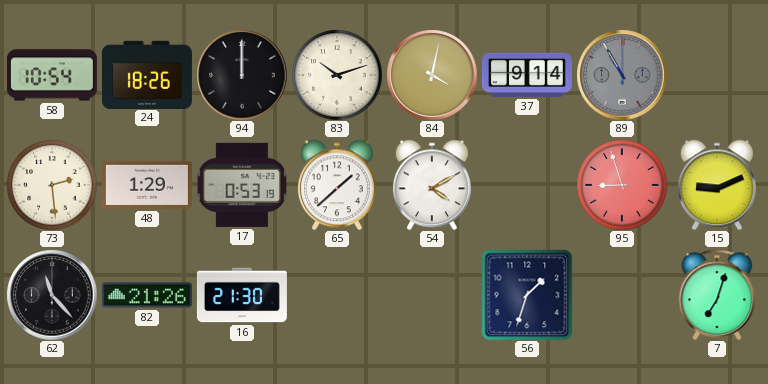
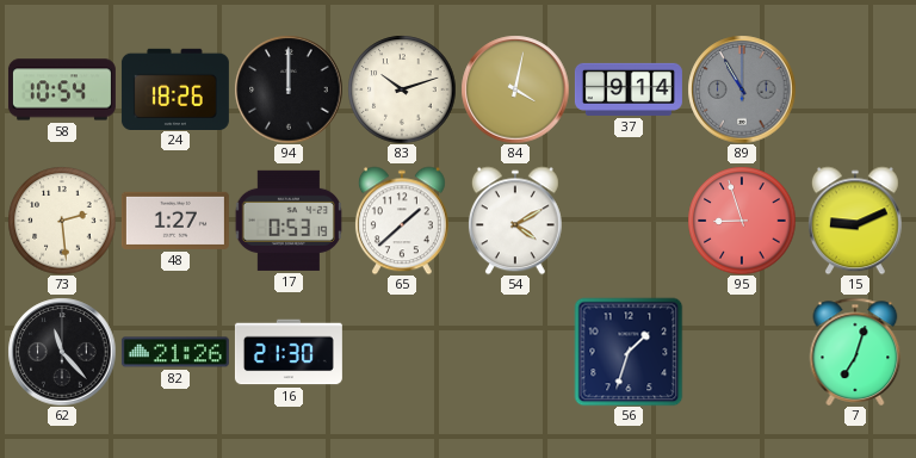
48: 1:29 -> 1:27
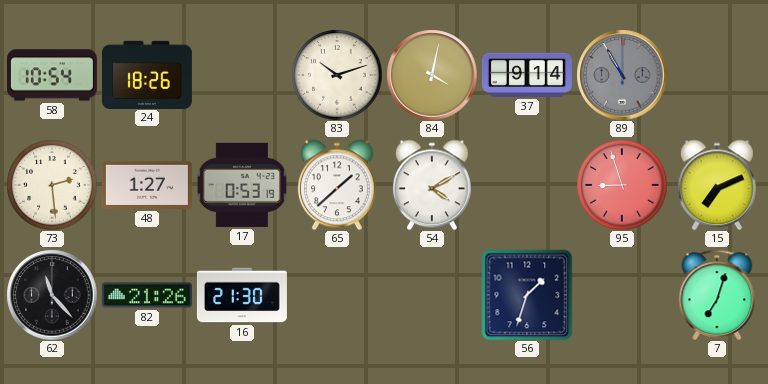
94: 12:00 -> none
15: 9:11 -> 7:11
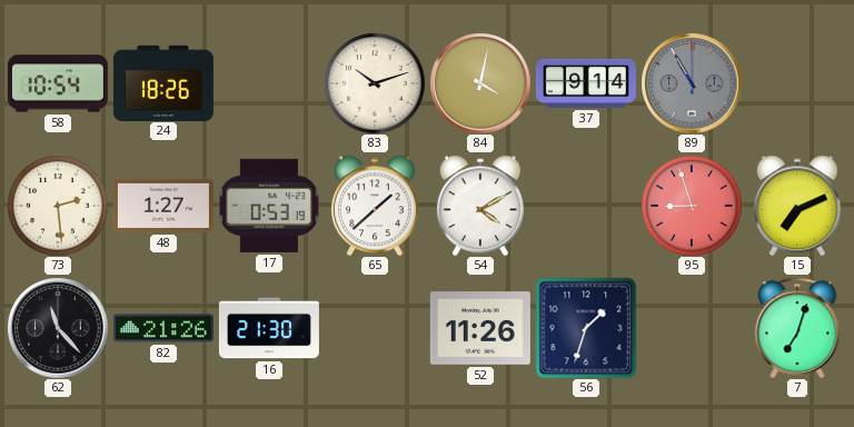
52: none -> 11:26
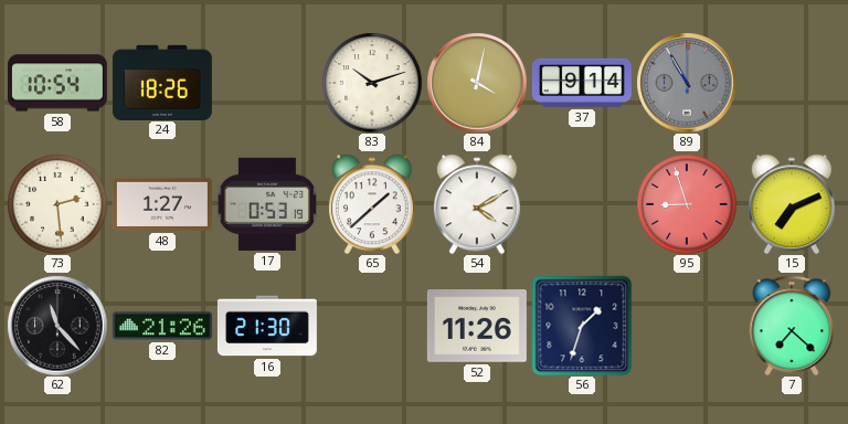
7: 7:03 -> 7:22
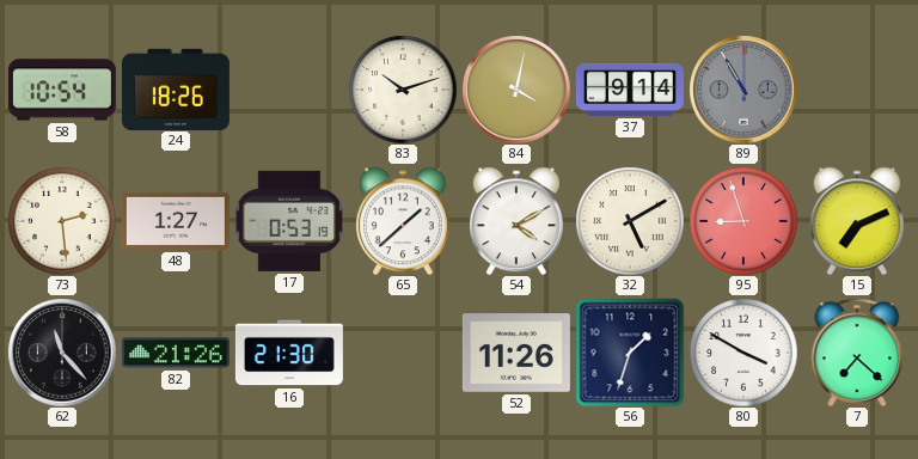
32: none -> 5:10
80: none -> 3:50
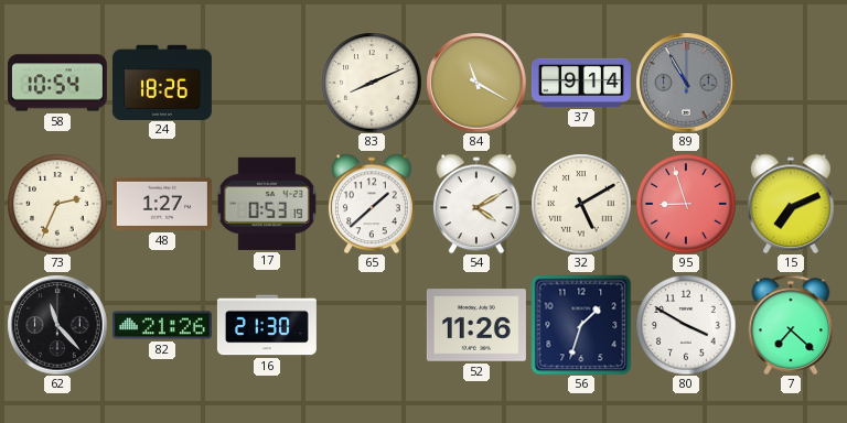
83: 10:12 -> 8:11
84: 4:02 -> 11:20
73: 2:29 -> 2:34
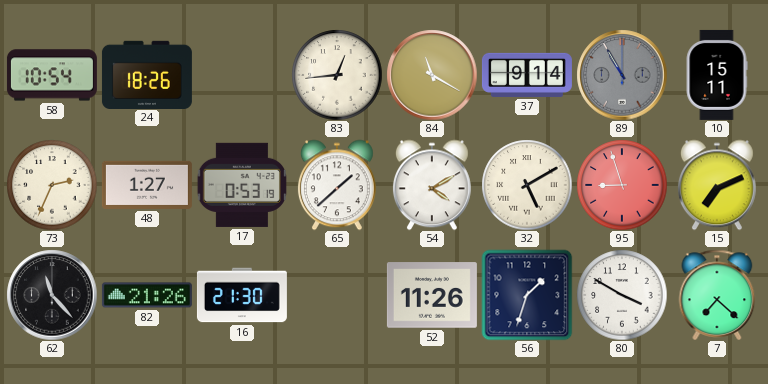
83: 8:11 -> 12:44
10: none -> 15:11
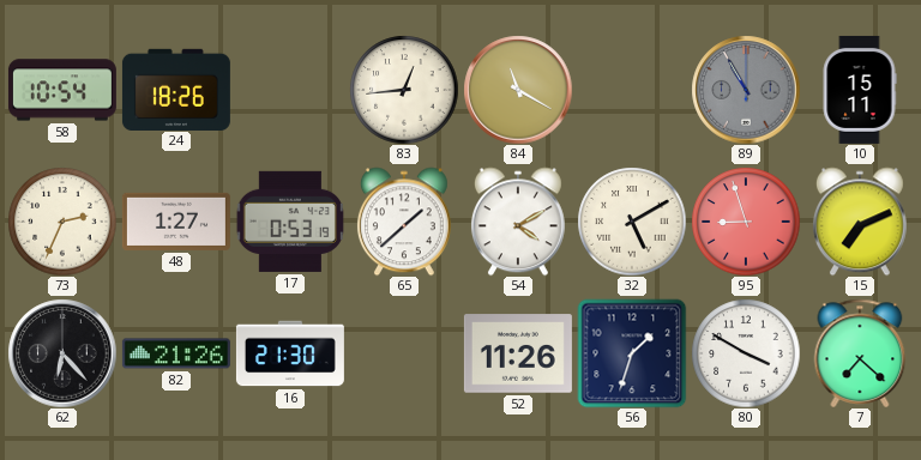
37: 9:14 -> none
62: 11:23 -> 6:23
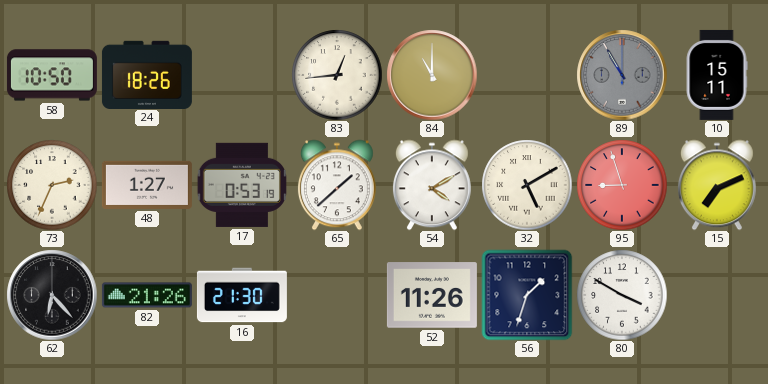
58: 10:54 -> 10:50
84: 11:20 -> 11:00
7: 7:22 -> none
